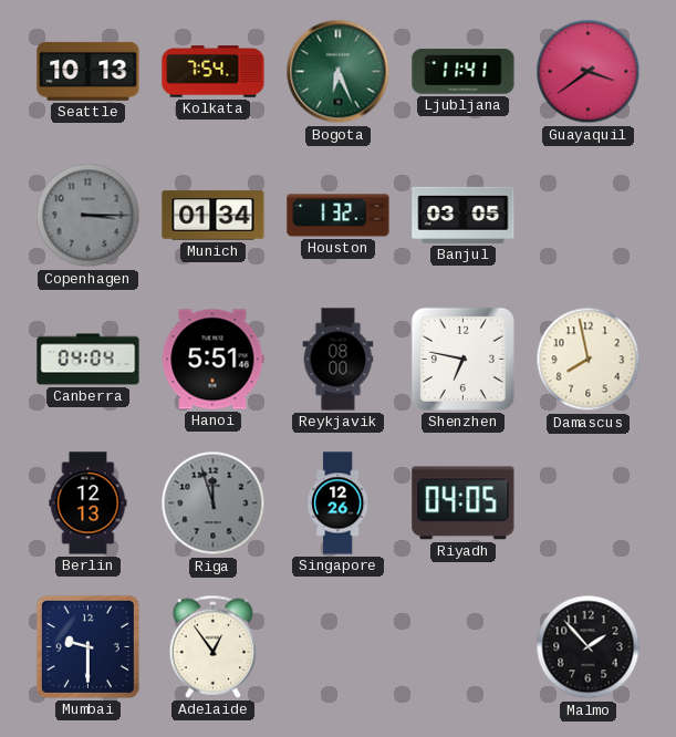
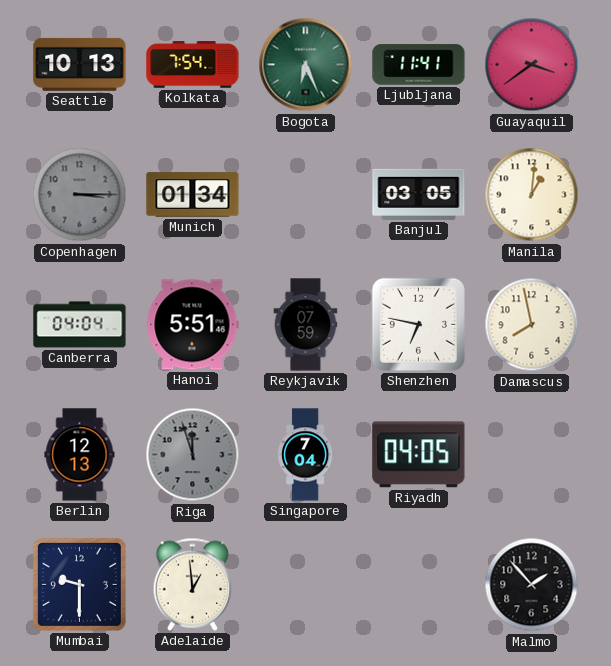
Houston: 1:32 -> none
Manila: none -> 1:01
Reykjavik: 08:00 -> 07:59
Singapore: 12:26 -> 7:04
Adelaide: 12:54 -> 12:59
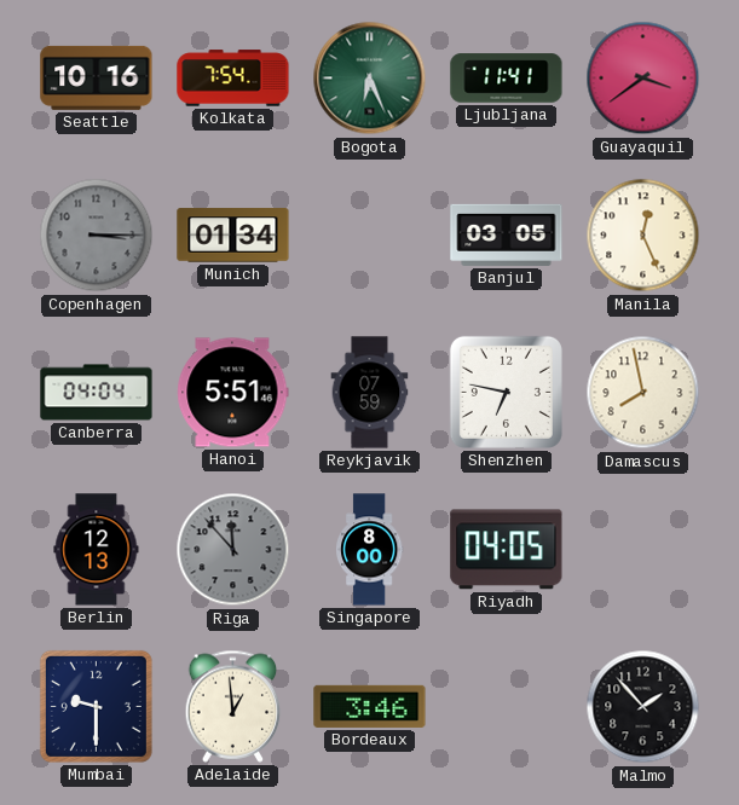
Seattle: 10:13 -> 10:16
Manila: 1:01 -> 12:26
Riga: 11:57 -> 11:53
Singapore: 7:04 -> 8:00
Bordeaux: none -> 3:46
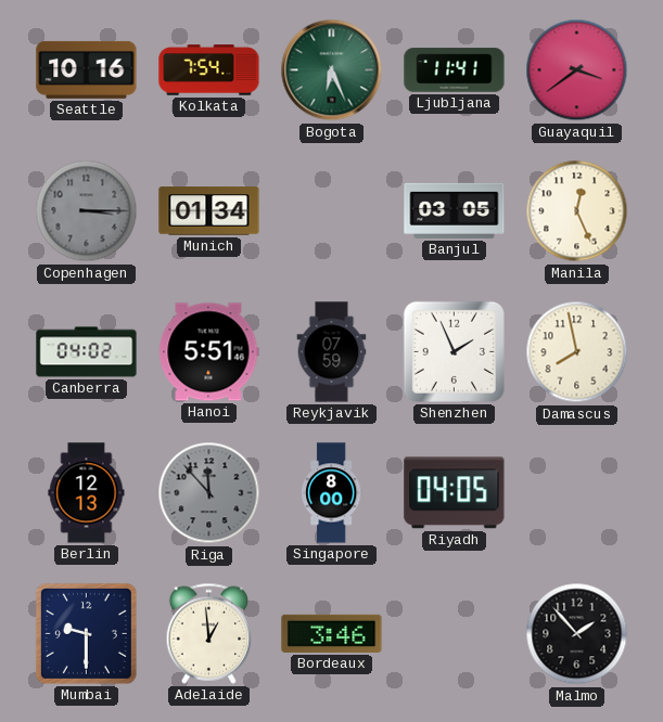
Canberra: 04:04 -> 04:02
Shenzhen: 6:47 -> 1:56
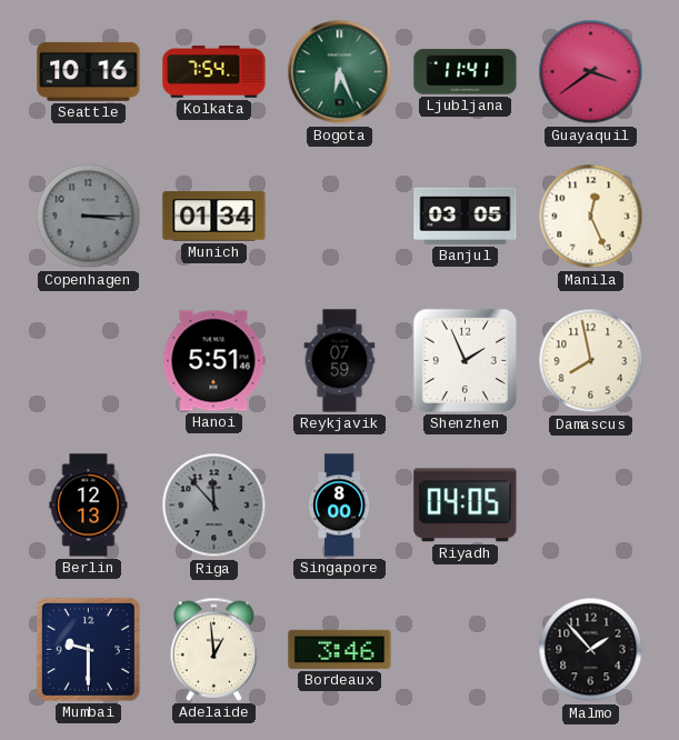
Canberra: 04:02 -> none
